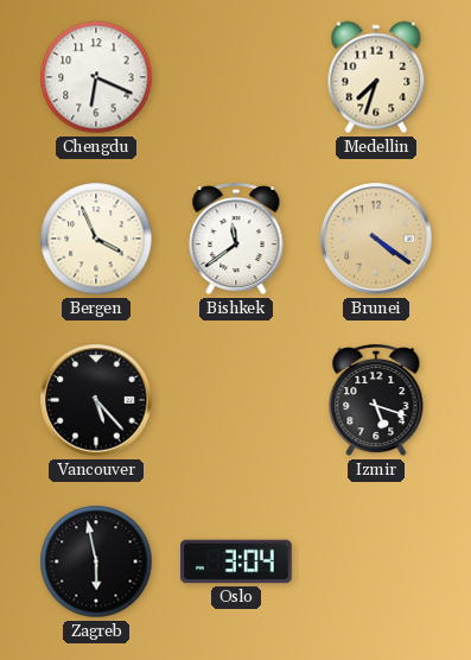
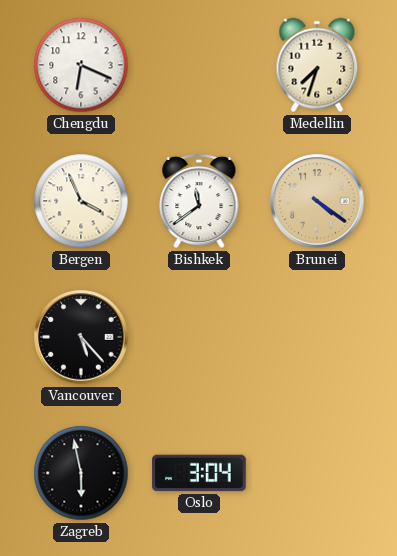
Izmir: 5:18 -> none
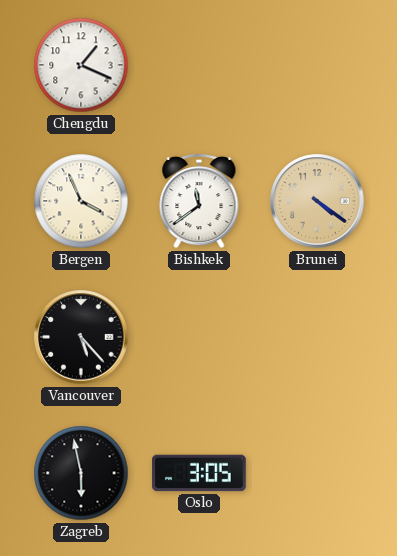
Chengdu: 6:19 -> 1:19
Medellin: 7:33 -> none
Oslo: 3:04 -> 3:05
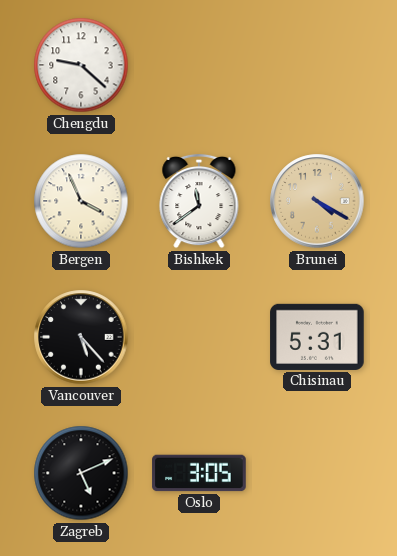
Chengdu: 1:19 -> 9:22
Brunei: 4:21 -> 4:20
Chisinau: none -> 5:31
Zagreb: 5:58 -> 5:11
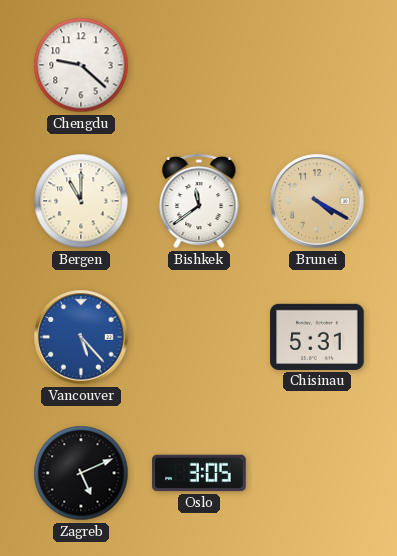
Bergen: 3:56 -> 11:00
Vancouver dial: black -> blue
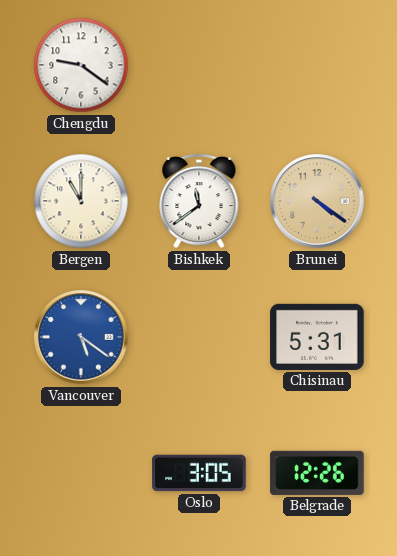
Chengdu: 9:22 -> 9:21
Brunei: 4:20 -> 4:21
Vancouver: 5:23 -> 5:21
Zagreb: 5:11 -> none
Belgrade: none -> 12:26
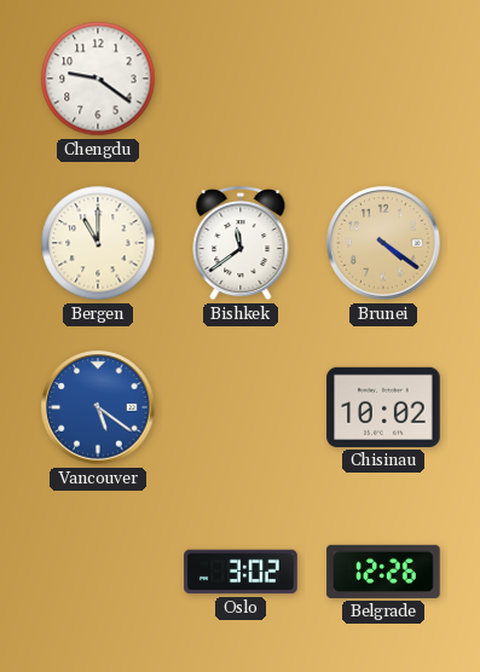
Chisinau: 5:31 -> 10:02
Oslo: 3:05 -> 3:02
